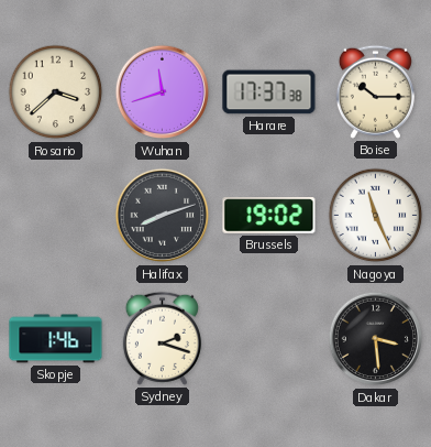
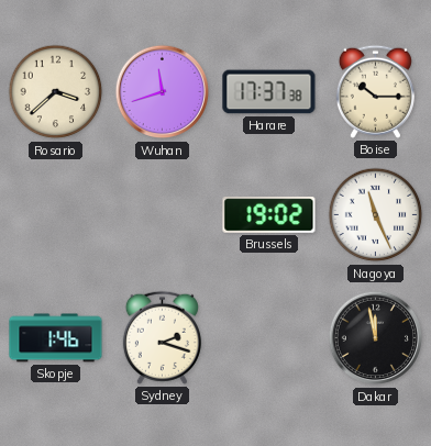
Halifax: 8:12 -> none
Dakar: 3:29 -> 11:58
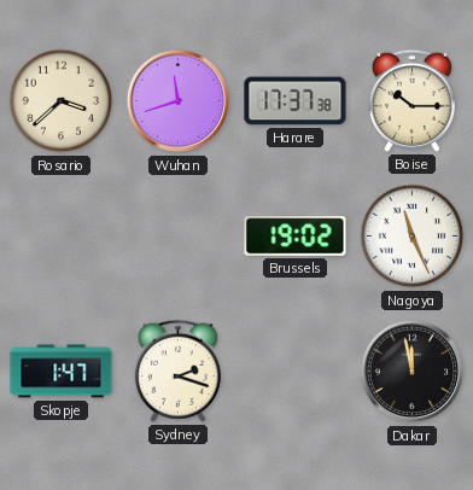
Skopje: 1:46 -> 1:47
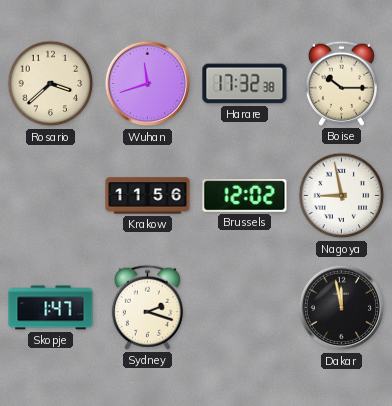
Harare: 17:37 -> 17:32
Krakow: none -> 11:56
Brussels: 19:02 -> 12:02
Nagoya: 11:26 -> 8:58
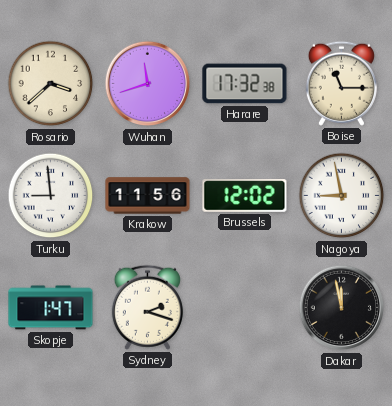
Boise: 10:15 -> 11:15
Turku: none -> 8:59
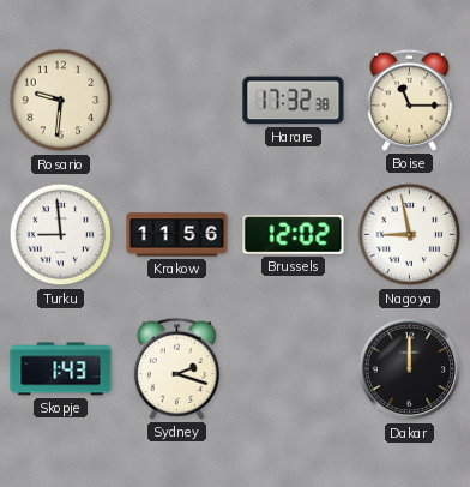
Rosario: 3:38 -> 9:31
Wuhan: 11:42 -> none
Skopje: 1:47 -> 1:43
Dakar: 11:58 -> 12:00
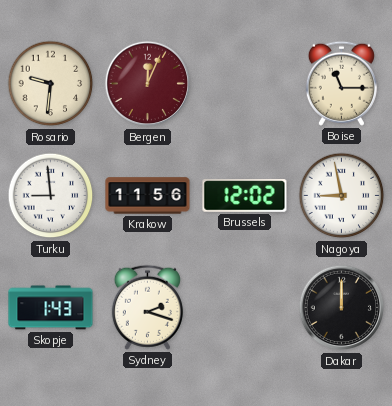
Bergen: none -> 12:04
Harare: 17:32 -> none
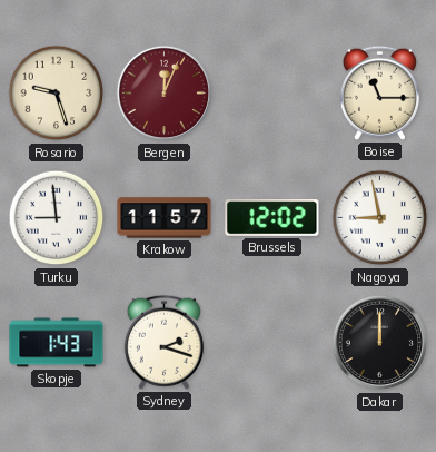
Rosario: 9:31 -> 9:27
Krakow: 11:56 -> 11:57
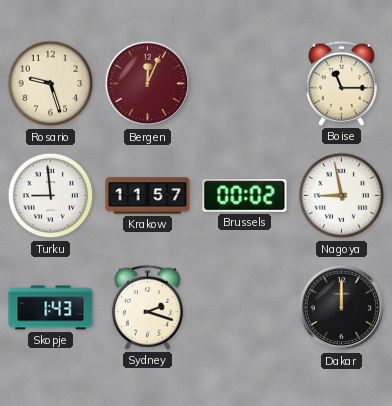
Brussels: 12:02 -> 00:02
